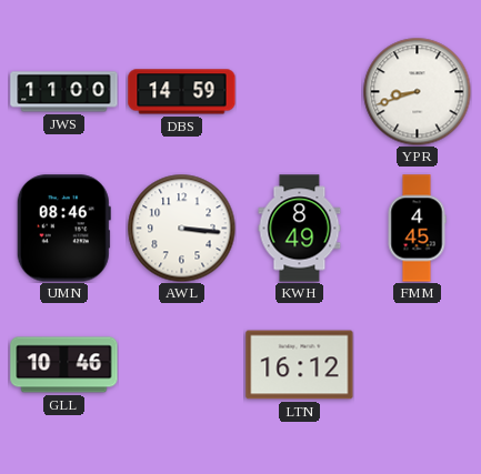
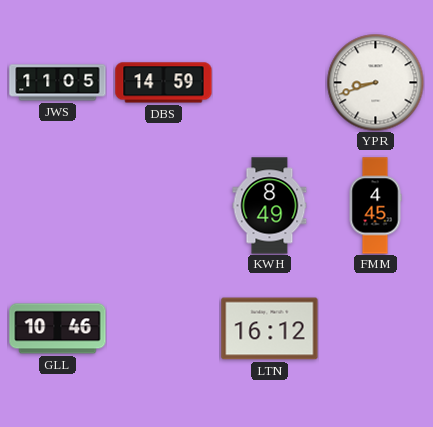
JWS: 11:00 -> 11:05
UMN: 08:46 -> none
AWL: 3:16 -> none
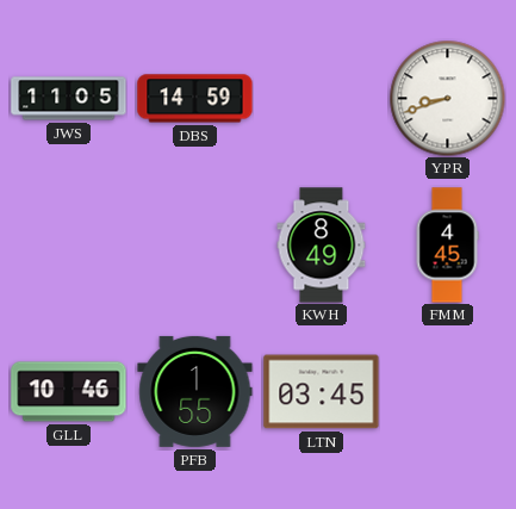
PFB: none -> 1:55
LTN: 16:12 -> 03:45
